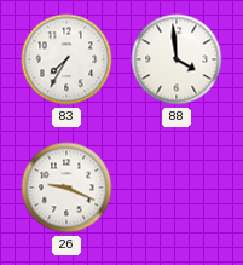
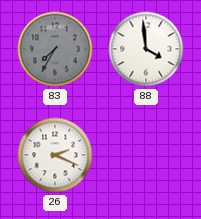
83 dial: white -> grey
26: 9:19 -> 2:19
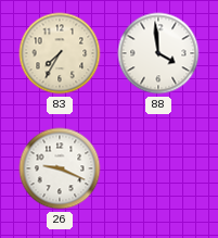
83 dial: grey -> cream
26: 2:19 -> 9:19
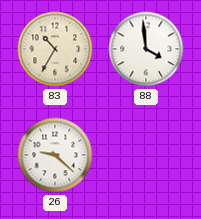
83: 7:35 -> 10:35
26: 9:19 -> 9:22
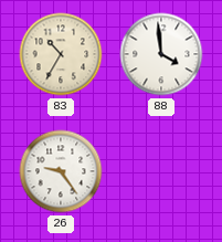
26: 9:22 -> 9:24
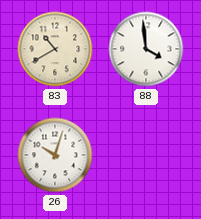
83: 10:35 -> 10:40
26: 9:24 -> 10:03
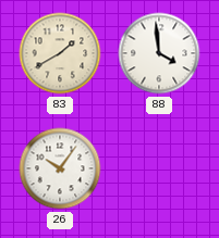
83: 10:40 -> 1:40
26: 10:03 -> 10:06
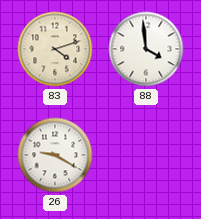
83: 1:40 -> 4:12
26: 10:06 -> 9:20
